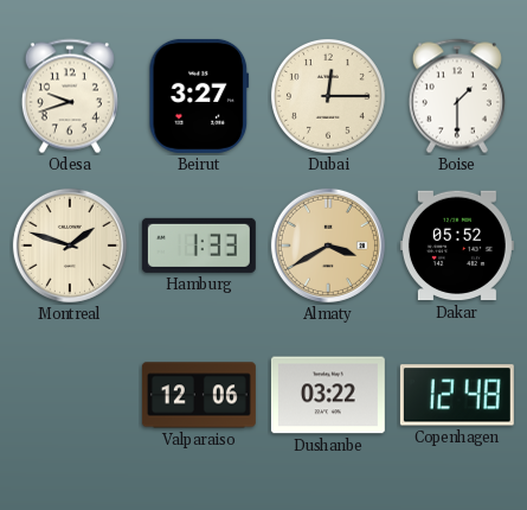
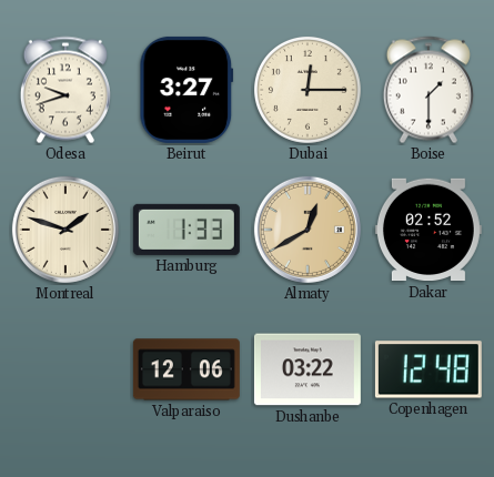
Almaty: 3:40 -> 12:40
Dakar: 05:52 -> 02:52
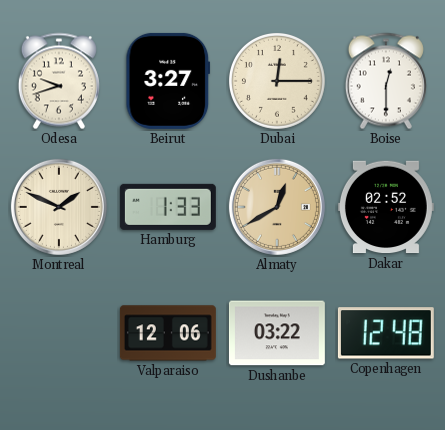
Boise: 1:30 -> 12:30
Montreal: 1:48 -> 1:49
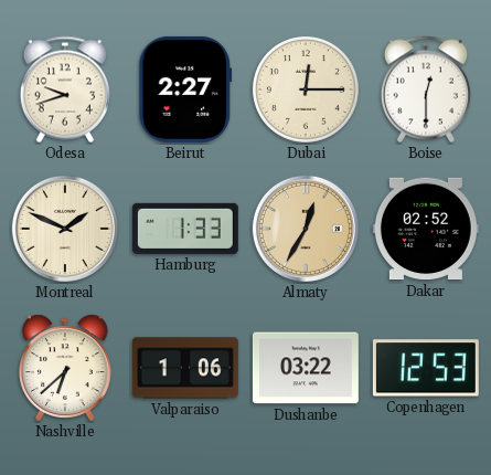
Beirut: 3:27 -> 2:27
Almaty: 12:40 -> 12:35
Nashville: none -> 6:38
Valparaiso: 12:06 -> 1:06
Copenhagen: 12:48 -> 12:53
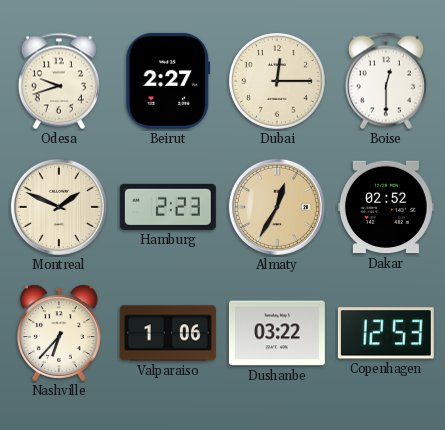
Hamburg: 1:33 -> 2:23
Nashville: 6:38 -> 6:37
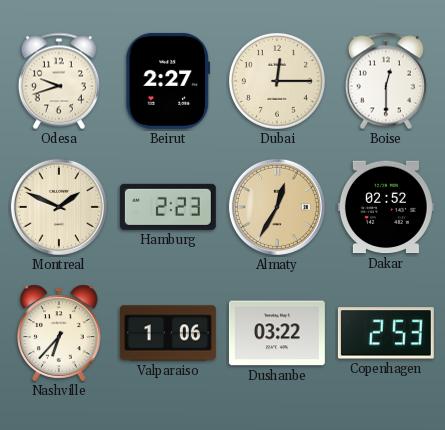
Copenhagen: 12:53 -> 2:53
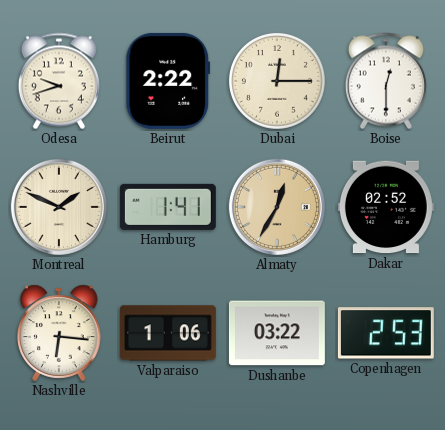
Beirut: 2:27 -> 2:22
Hamburg: 2:23 -> 1:41
Nashville: 6:37 -> 6:16
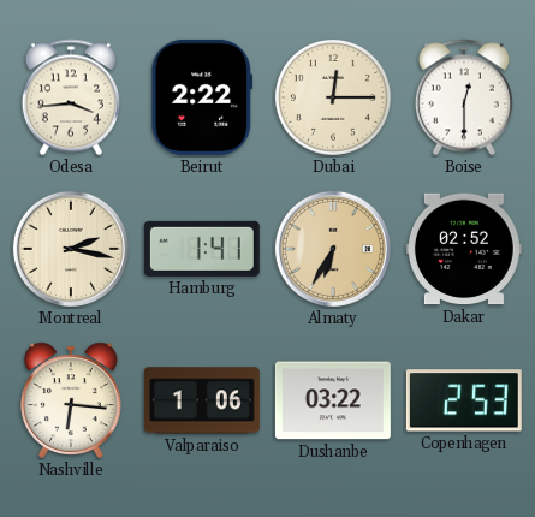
Odesa: 9:42 -> 3:44
Montreal: 1:49 -> 2:17
Almaty: 12:35 -> 6:35
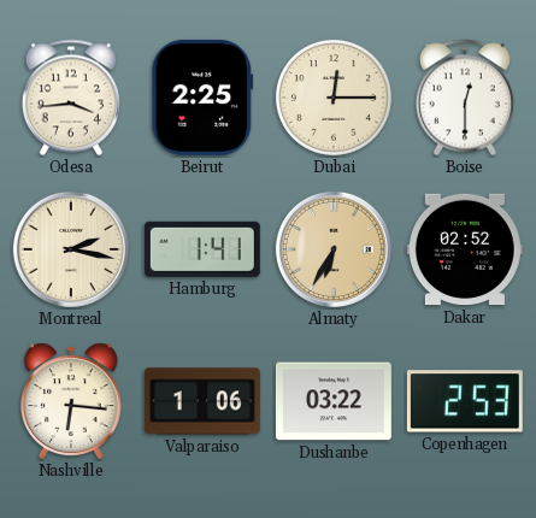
Beirut: 2:22 -> 2:25
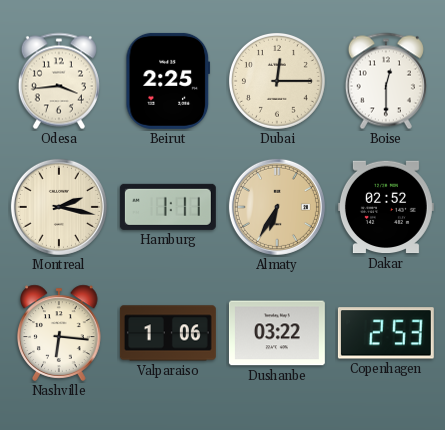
Hamburg: 1:41 -> 1:11
